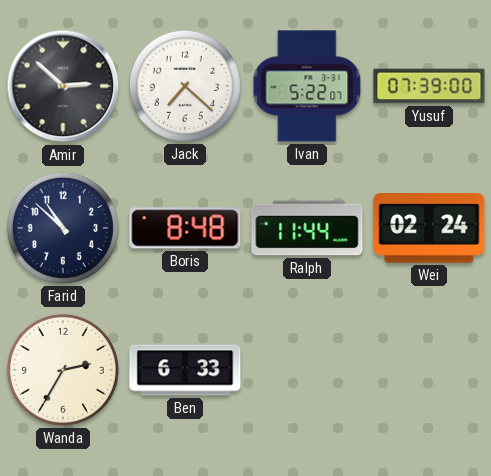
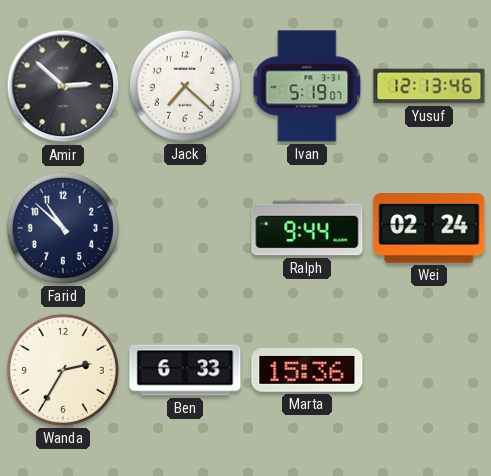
Ivan: 5:22 -> 5:19
Yusuf: 07:39 -> 12:13
Boris: 8:48 -> none
Ralph: 11:44 -> 9:44
Marta: none -> 15:36
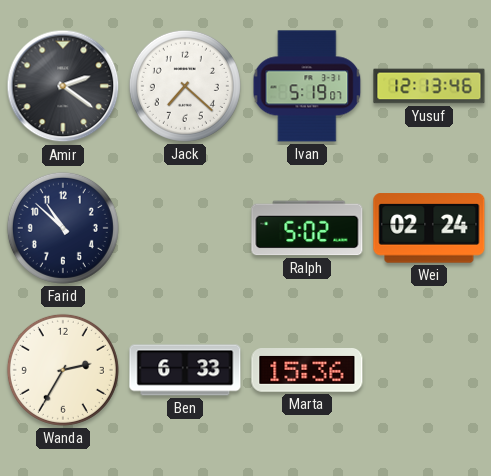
Amir: 2:52 -> 2:21
Ralph: 9:44 -> 5:02
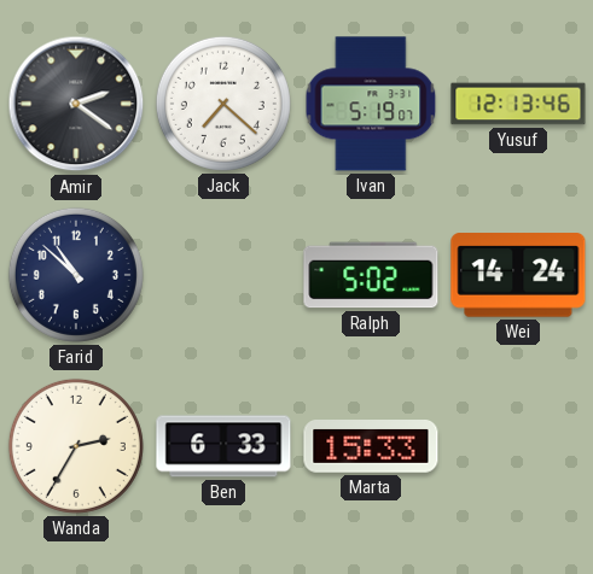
Wei: 02:24 -> 14:24
Marta: 15:36 -> 15:33
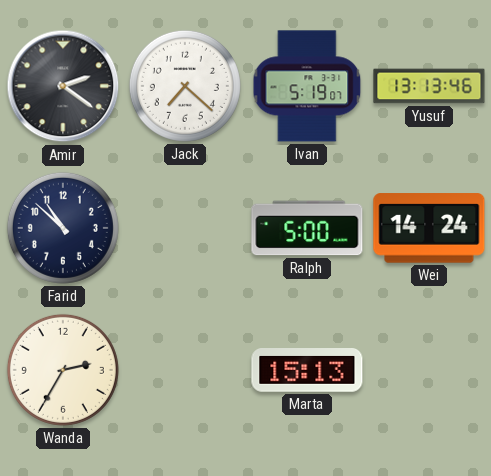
Yusuf: 12:13 -> 13:13
Ralph: 5:02 -> 5:00
Ben: 6:33 -> none
Marta: 15:33 -> 15:13
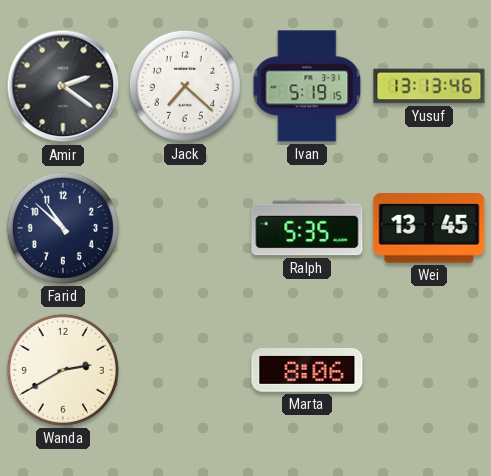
Ivan: 5:19:07 -> 5:19:15
Ralph: 5:00 -> 5:35
Wei: 14:24 -> 13:45
Wanda: 2:35 -> 2:40
Marta: 15:13 -> 8:06
